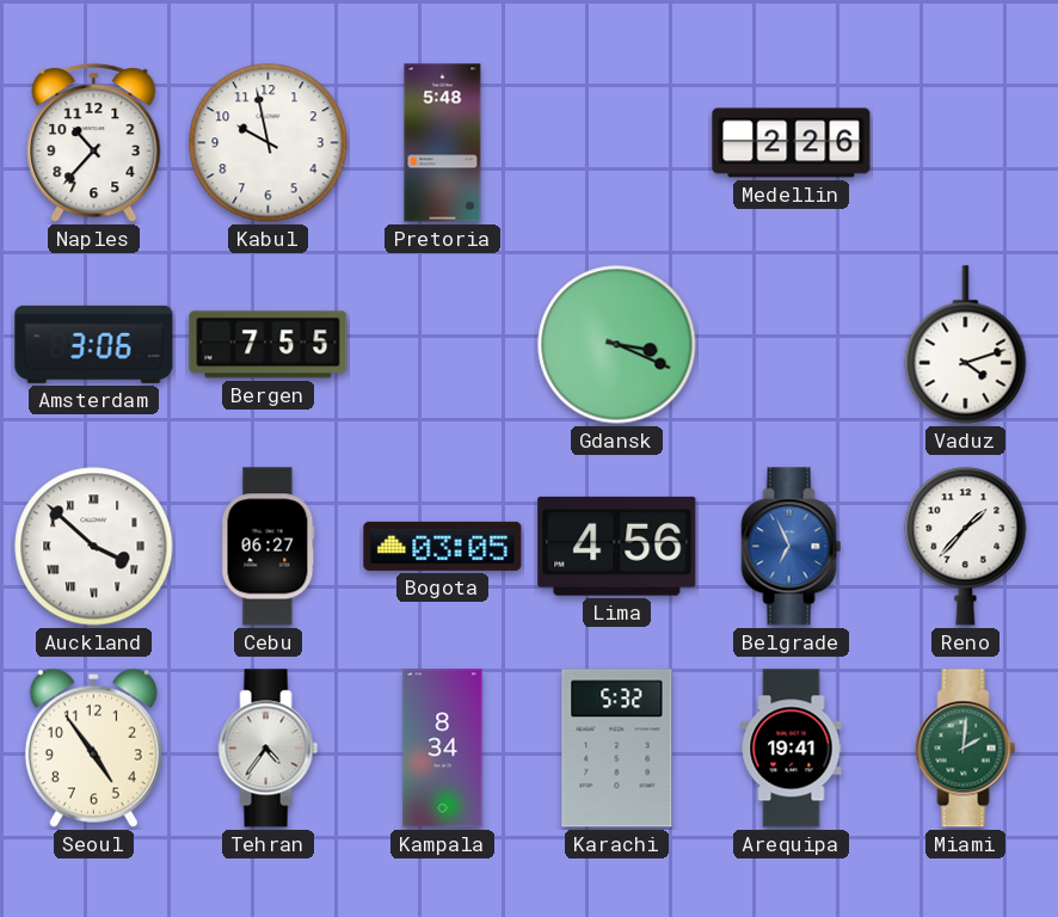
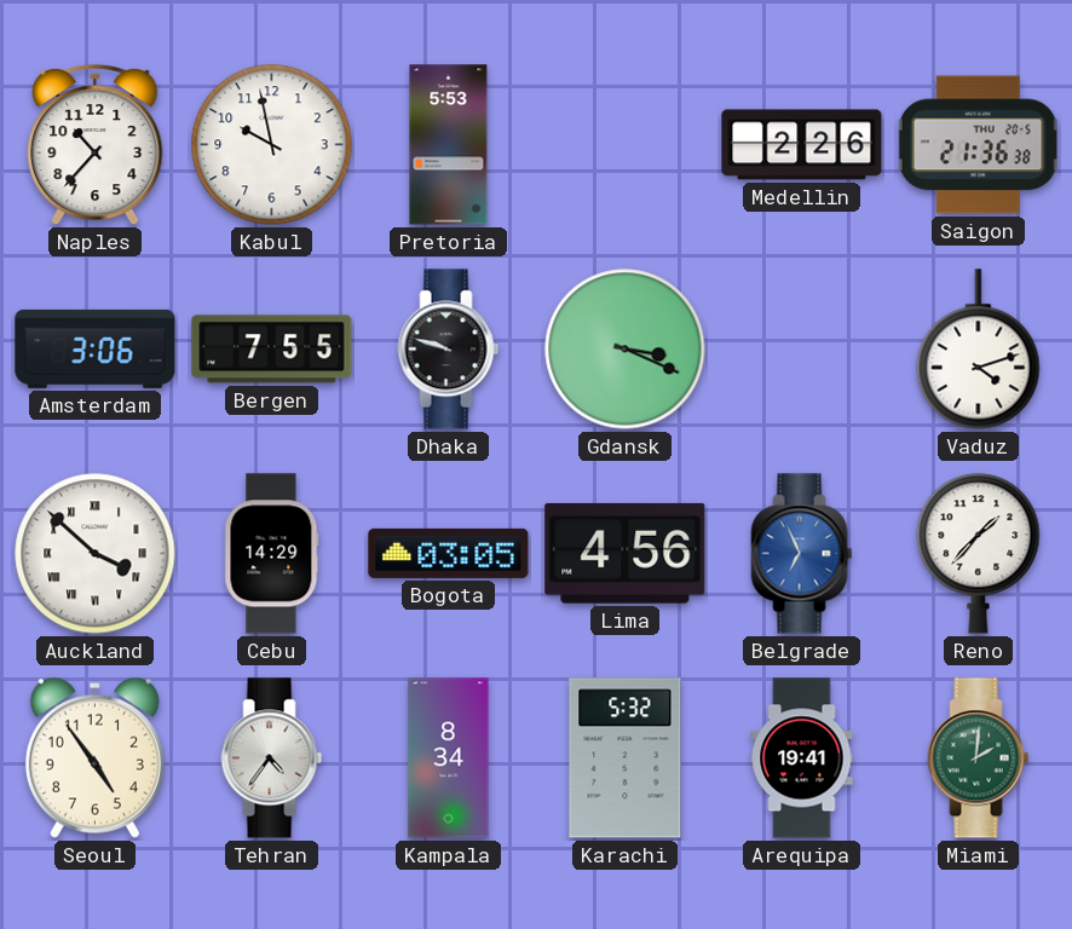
Pretoria: 5:48 -> 5:53
Saigon: none -> 21:36
Dhaka: none -> 9:48
Cebu: 06:27 -> 14:29
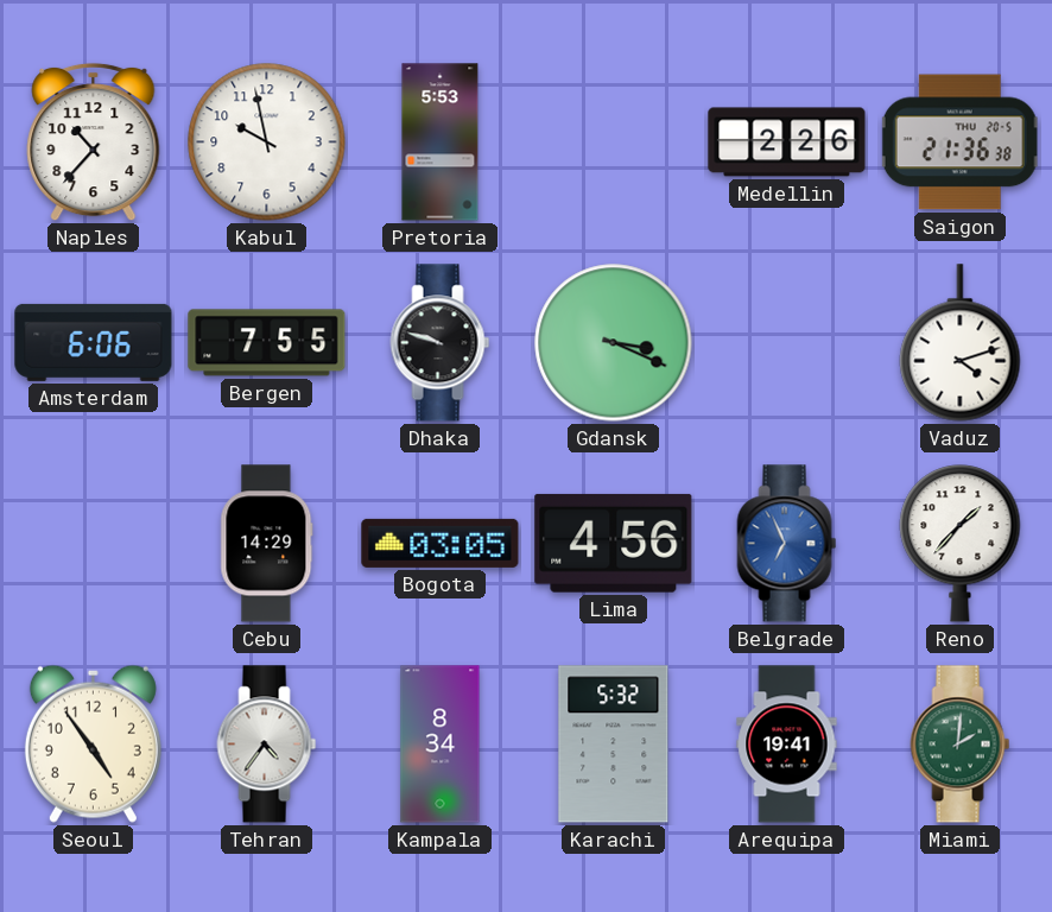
Amsterdam: 3:06 -> 6:06
Auckland: 3:52 -> none
